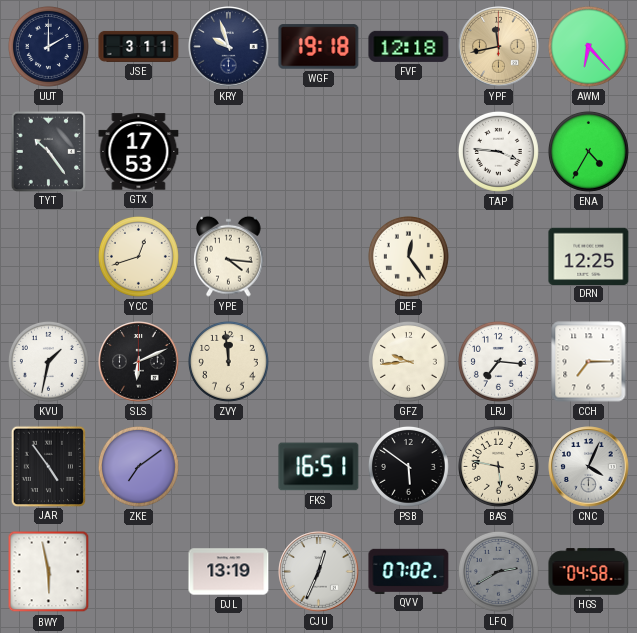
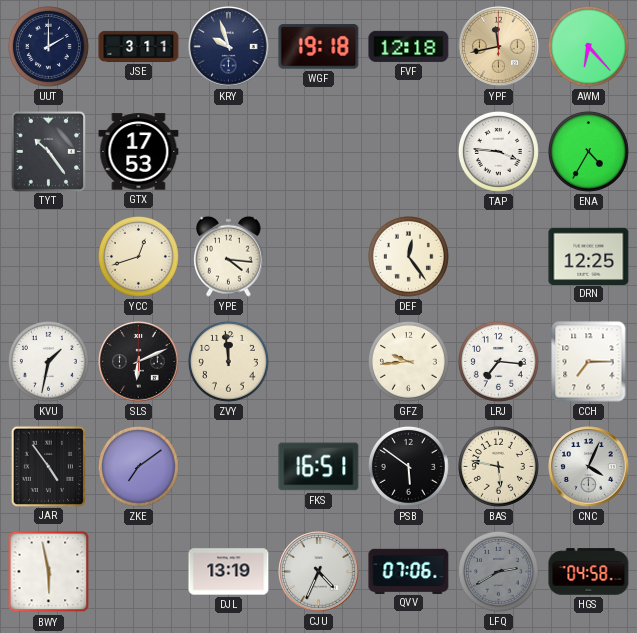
CJU: 12:34 -> 4:34
QVV: 07:02 -> 07:06
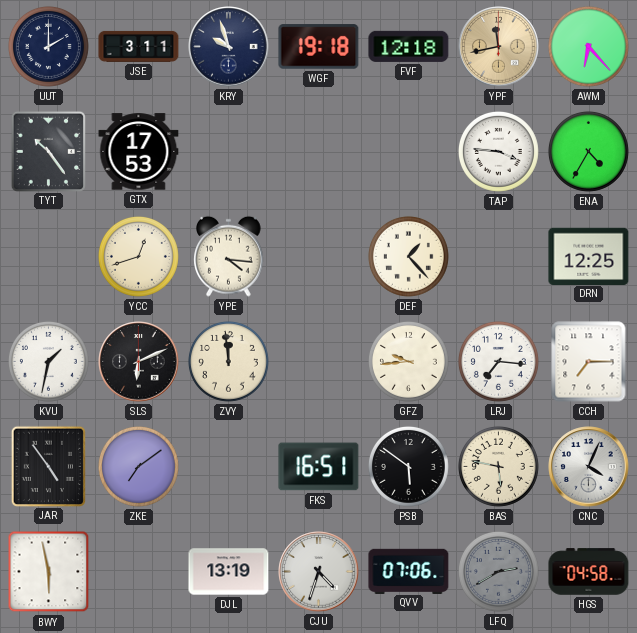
DEF: 12:24 -> 1:23
CJU: 4:34 -> 4:33
